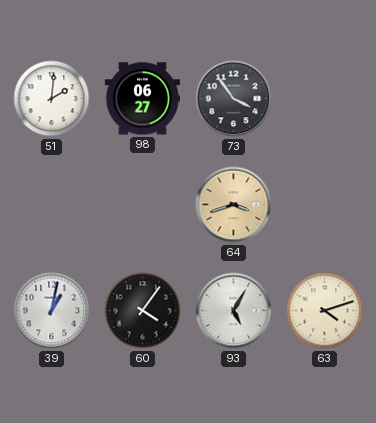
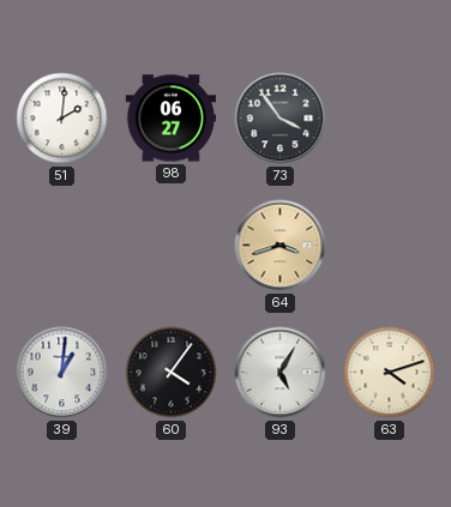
39: 1:02 -> 1:01
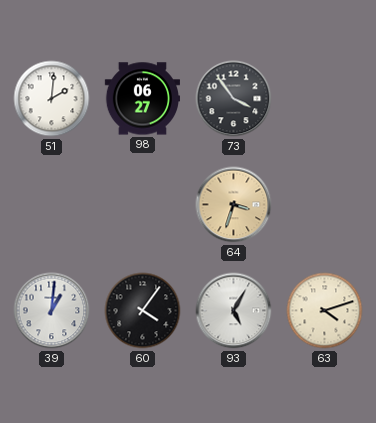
64: 3:42 -> 3:33
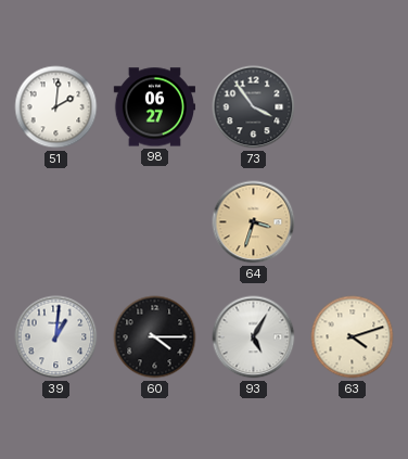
60: 4:06 -> 4:15
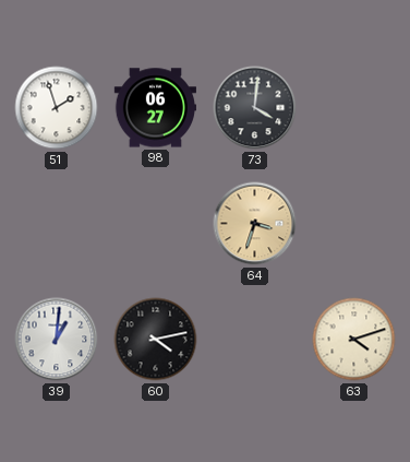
51: 2:01 -> 1:57
73: 3:54 -> 4:01
60: 4:15 -> 4:13
93: 5:05 -> none
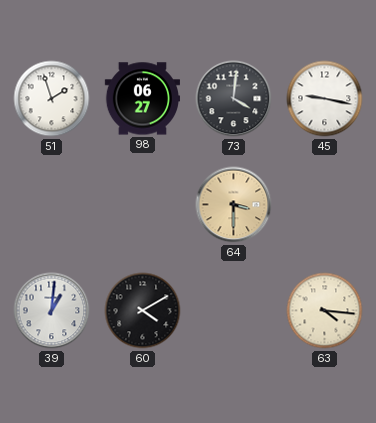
45: none -> 9:17
64: 3:33 -> 3:30
60: 4:13 -> 4:10
63: 4:12 -> 4:16
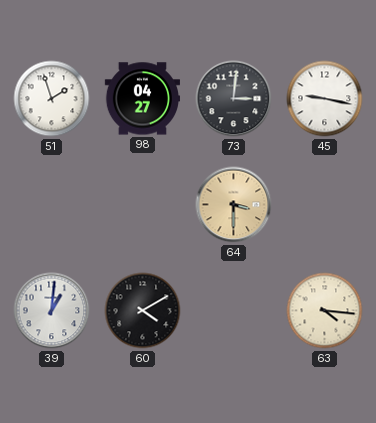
98: 06:27 -> 04:27
73: 4:01 -> 3:01
